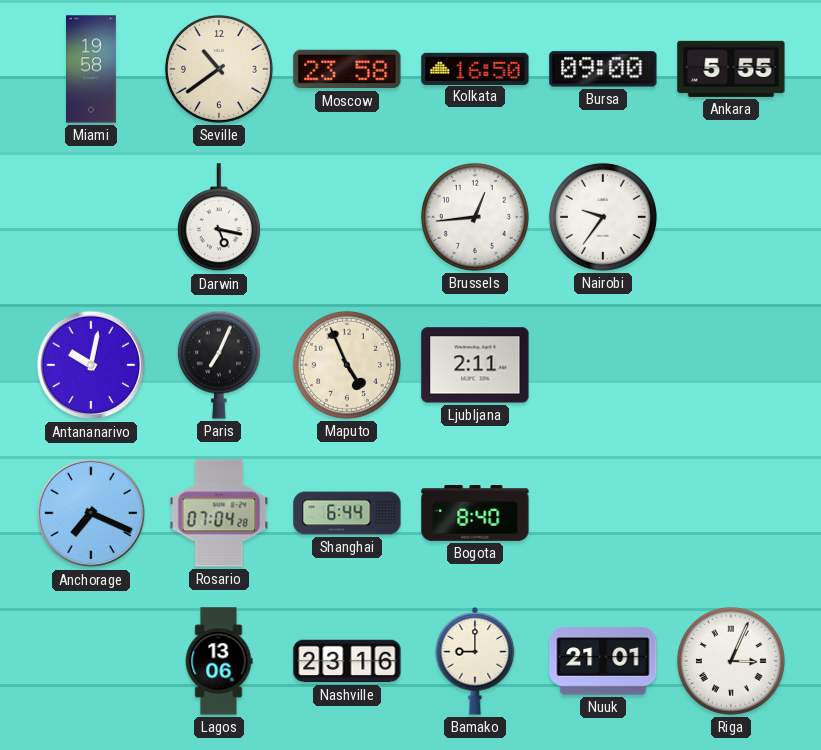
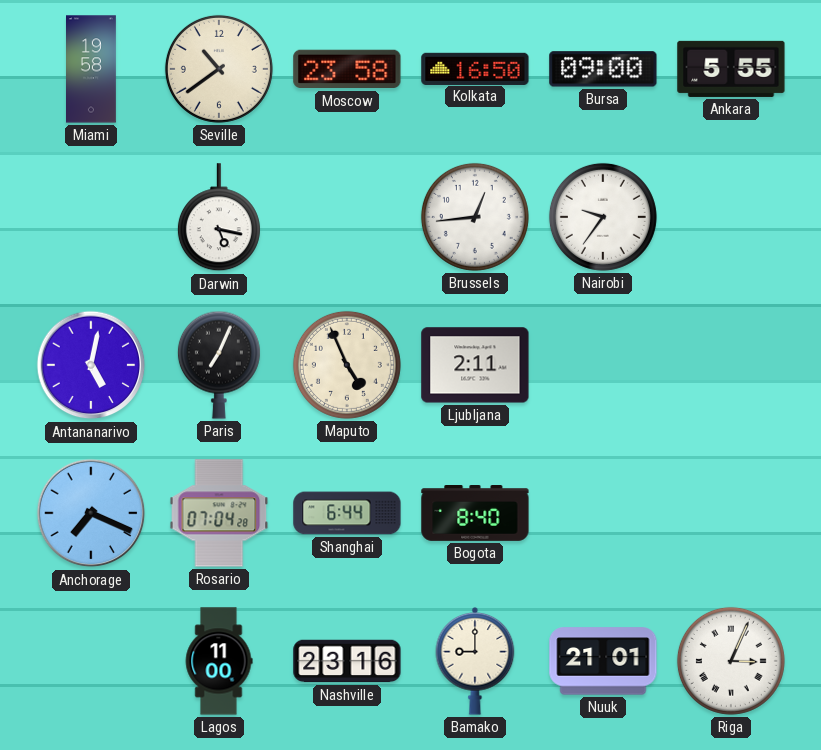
Antananarivo: 10:02 -> 5:02
Lagos: 13:06 -> 11:00
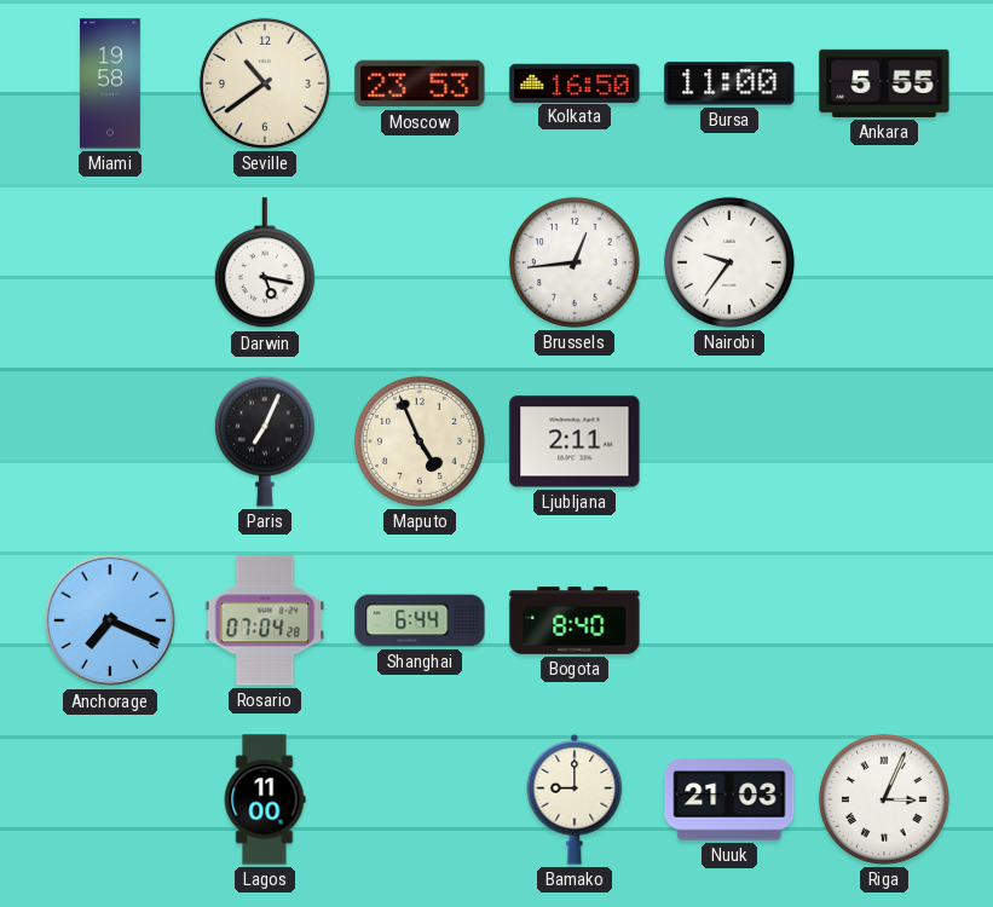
Moscow: 23:58 -> 23:53
Bursa: 09:00 -> 11:00
Antananarivo: 5:02 -> none
Nashville: 23:16 -> none
Nuuk: 21:01 -> 21:03
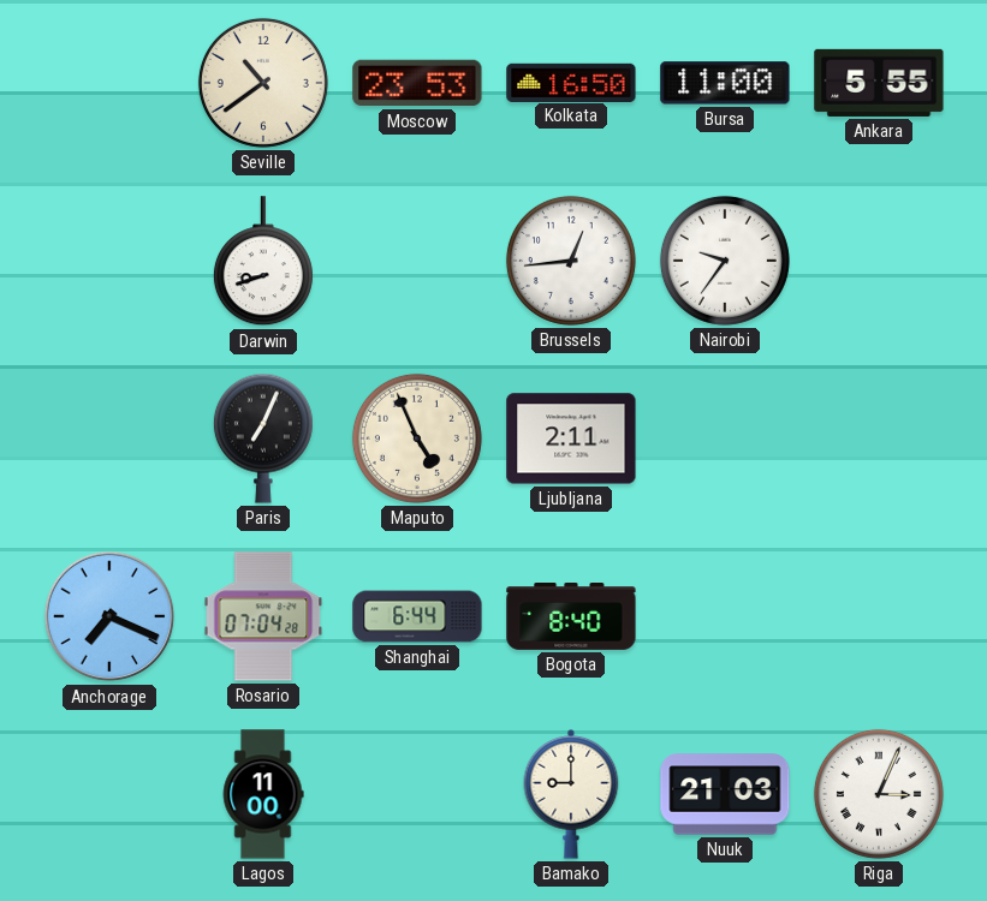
Miami: 19:58 -> none
Darwin: 5:17 -> 8:42
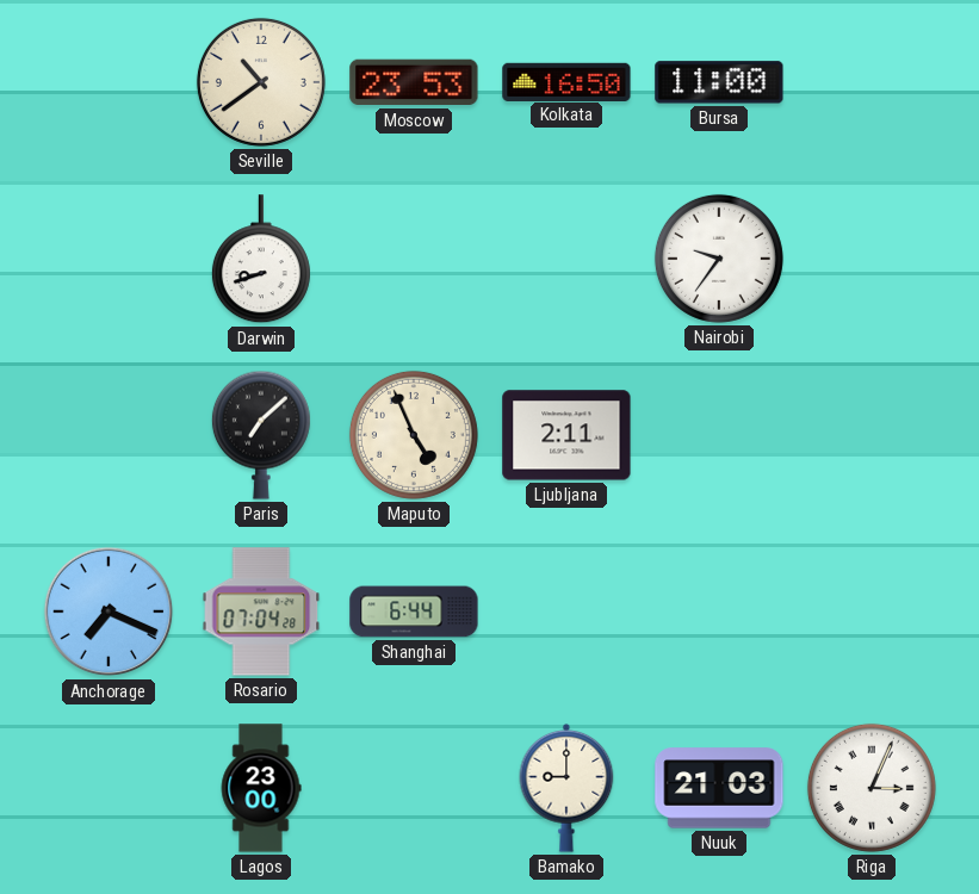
Ankara: 5:55 -> none
Brussels: 12:44 -> none
Paris: 7:04 -> 7:08
Bogota: 8:40 -> none
Lagos: 11:00 -> 23:00
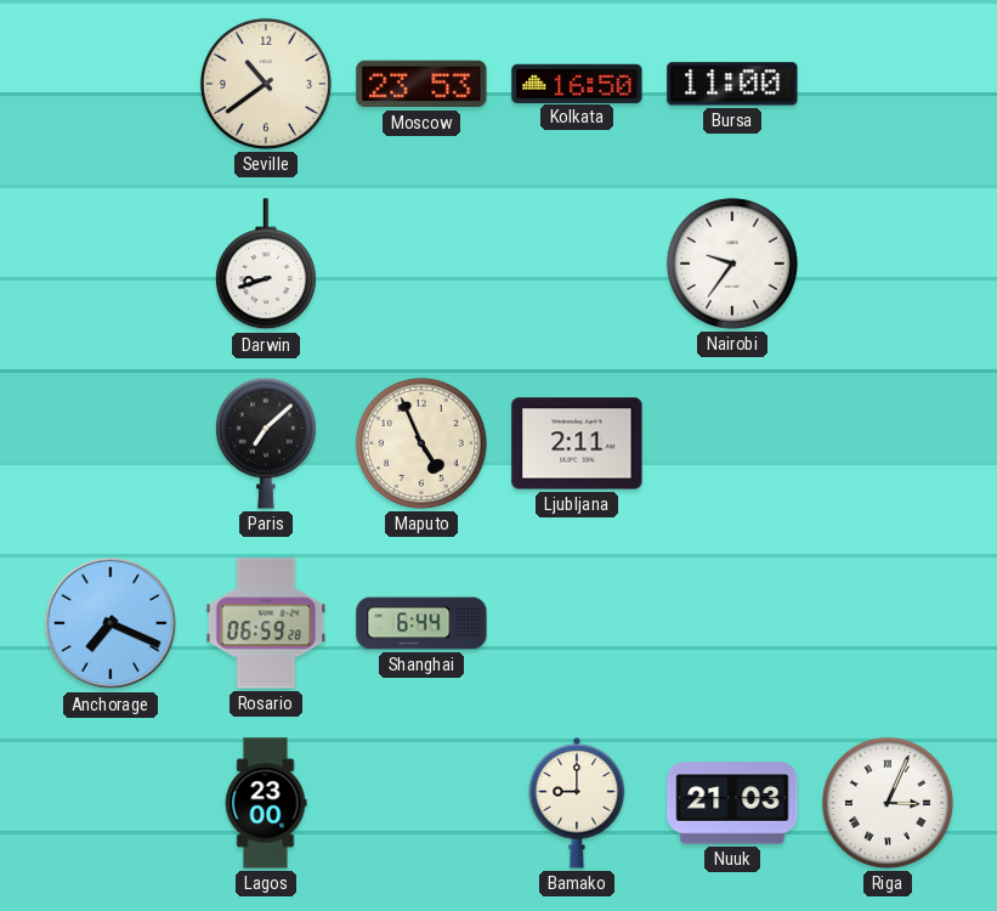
Rosario: 07:04 -> 06:59
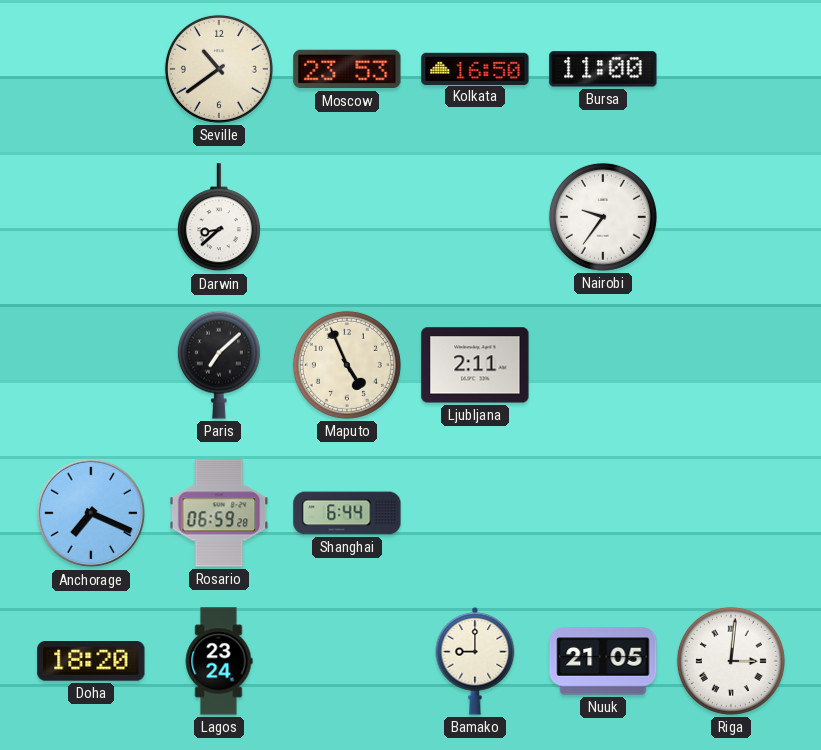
Darwin: 8:42 -> 8:38
Doha: none -> 18:20
Lagos: 23:00 -> 23:24
Nuuk: 21:03 -> 21:05
Riga: 3:04 -> 3:01
